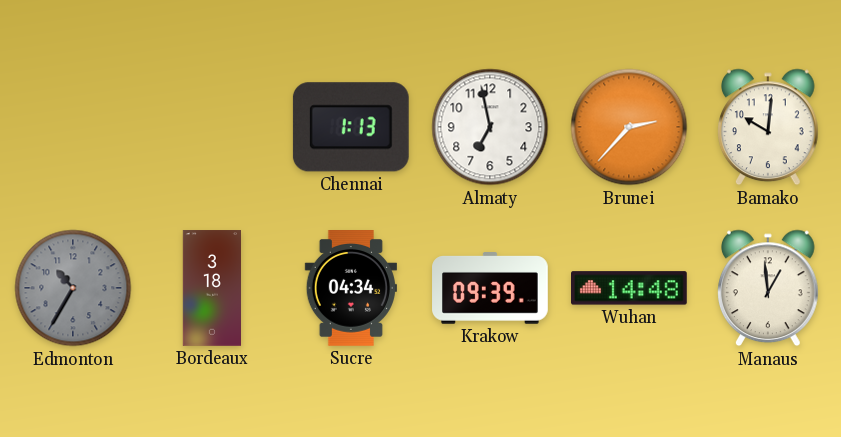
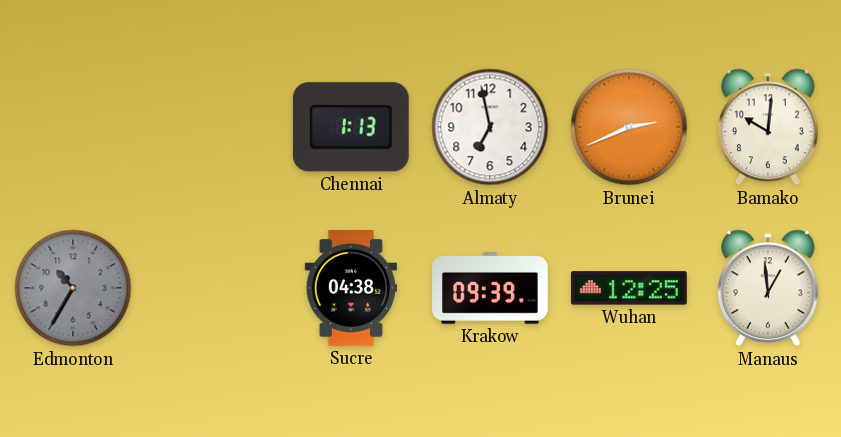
Brunei: 2:37 -> 2:41
Bordeaux: 3:18 -> none
Sucre: 04:34 -> 04:38
Wuhan: 14:48 -> 12:25
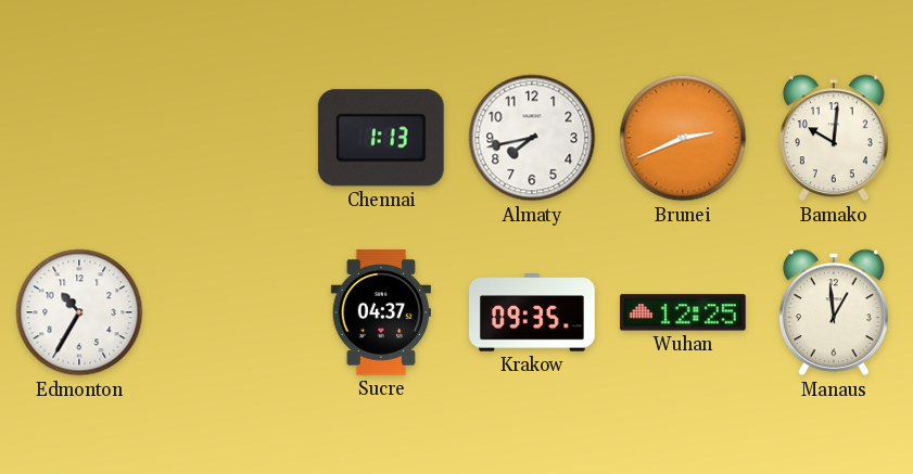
Almaty: 6:58 -> 7:43
Edmonton dial: grey -> white
Sucre: 04:38 -> 04:37
Krakow: 09:39 -> 09:35
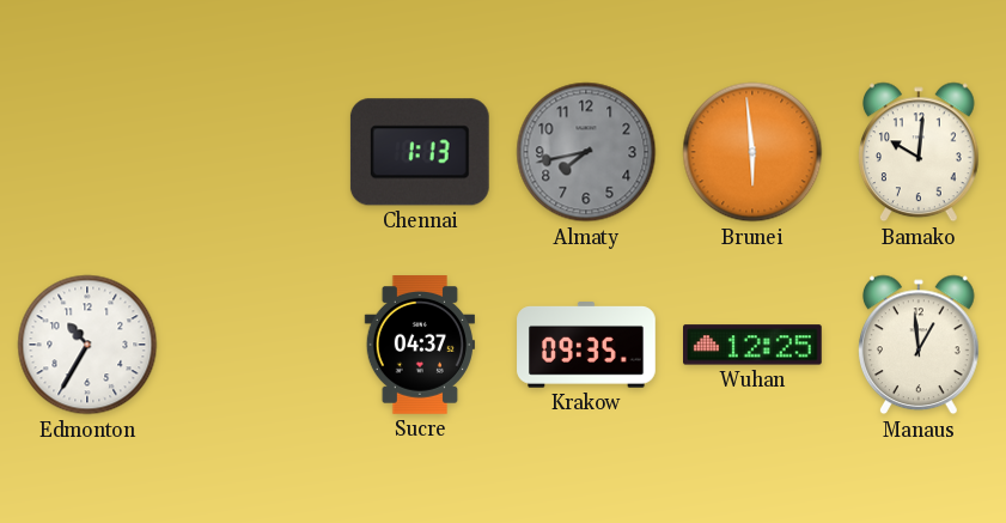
Almaty dial: white -> grey
Brunei: 2:41 -> 5:59
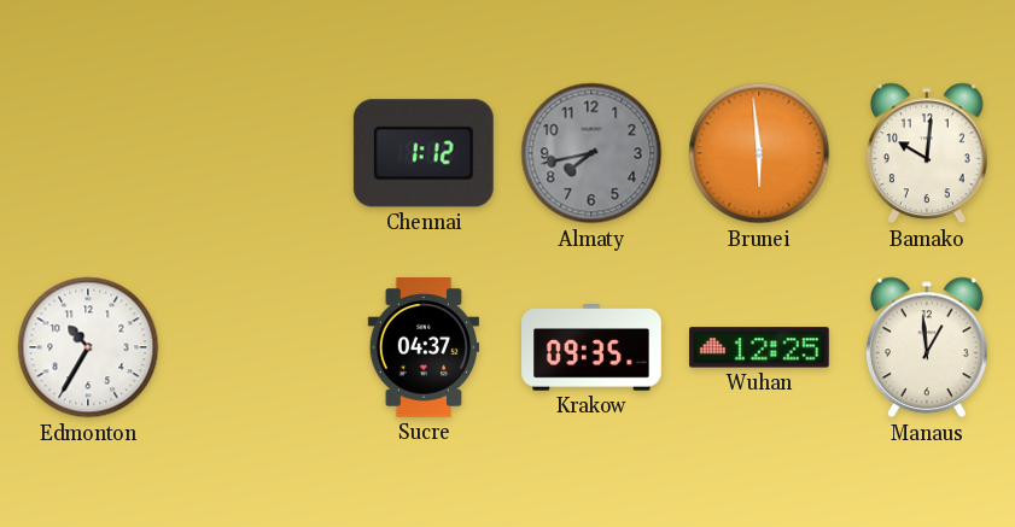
Chennai: 1:13 -> 1:12
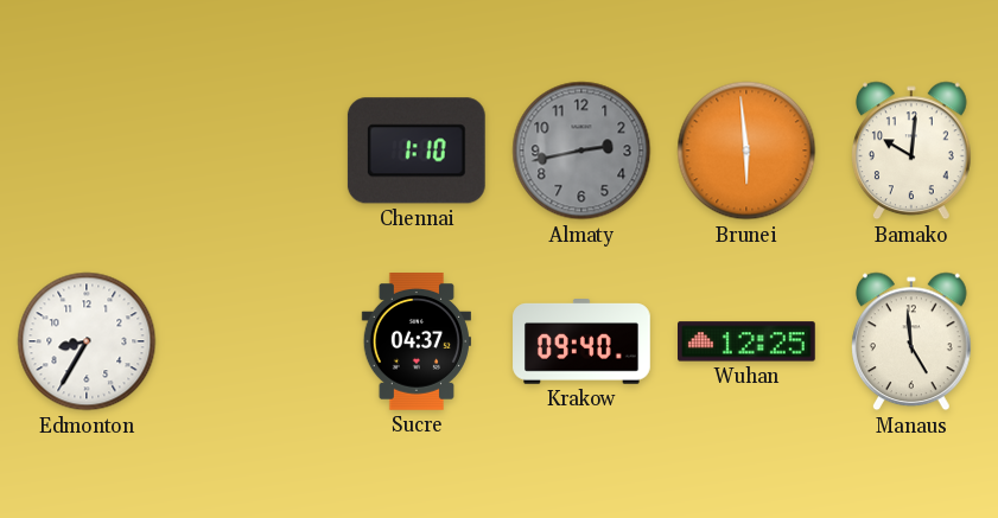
Chennai: 1:12 -> 1:10
Almaty: 7:43 -> 2:43
Edmonton: 10:35 -> 8:35
Krakow: 09:35 -> 09:40
Manaus: 12:59 -> 4:59
